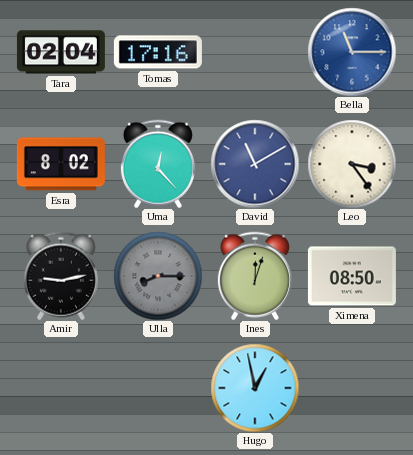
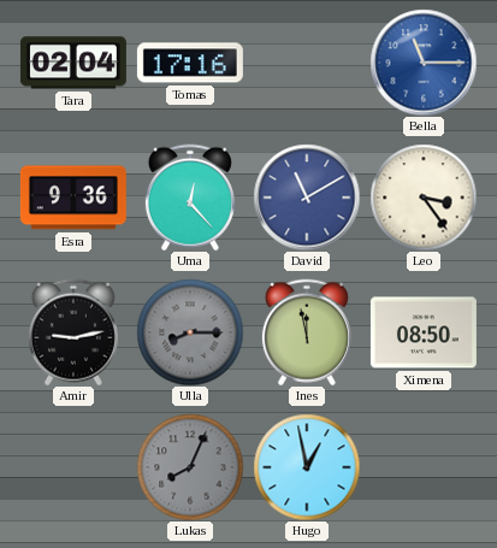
Esra: 8:02 -> 9:36
Ines: 12:03 -> 11:58
Lukas: none -> 8:04
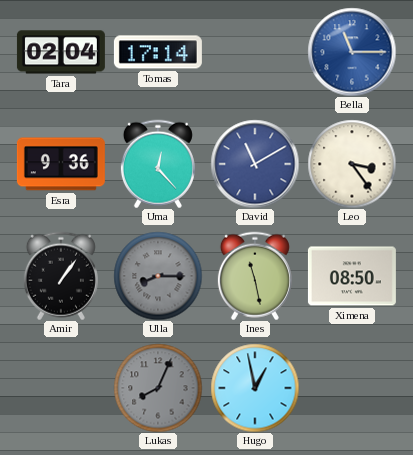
Tomas: 17:16 -> 17:14
Amir: 9:13 -> 1:06
Ines: 11:58 -> 11:28
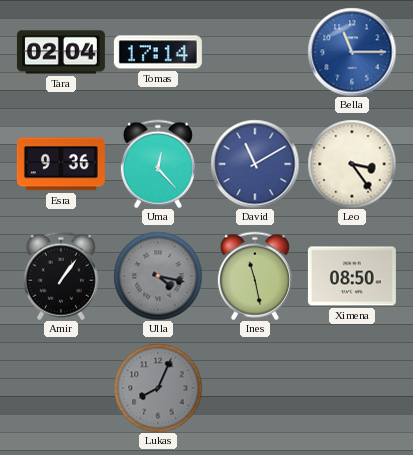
Ulla: 8:15 -> 4:17
Hugo: 12:58 -> none
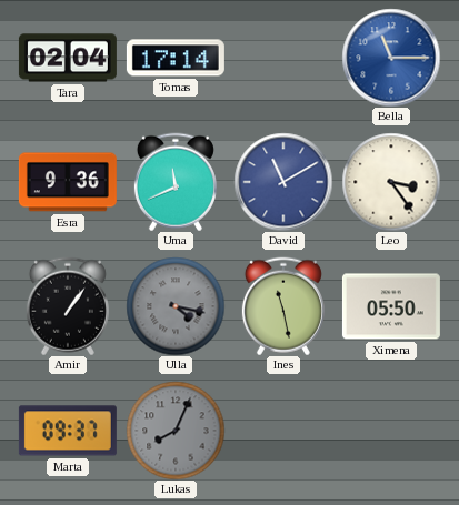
Uma: 12:23 -> 11:41
Ximena: 08:50 -> 05:50
Marta: none -> 09:37
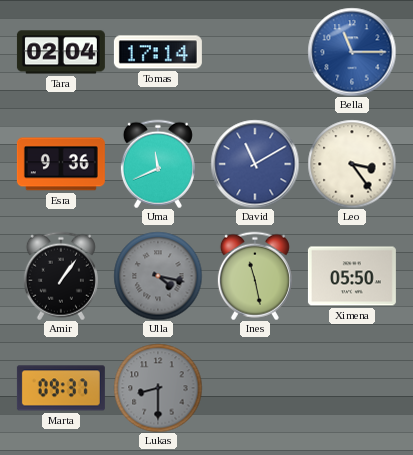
Lukas: 8:04 -> 8:30
